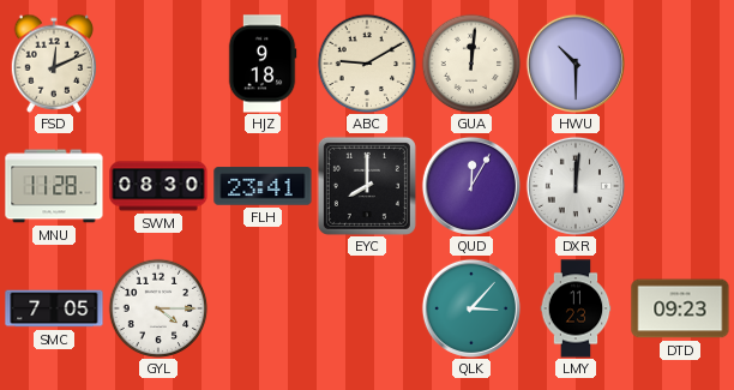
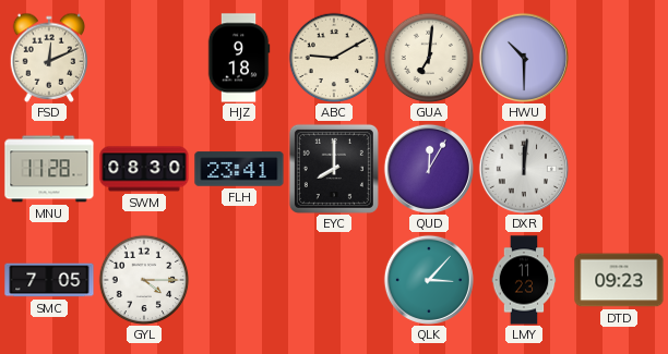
GUA: 12:01 -> 7:01
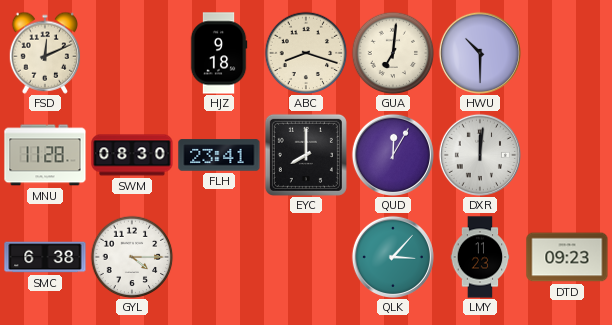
ABC: 9:10 -> 8:18
SMC: 7:05 -> 6:38
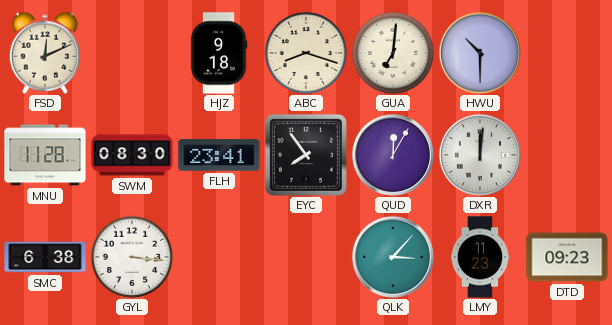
EYC: 8:00 -> 7:54
GYL: 4:15 -> 3:16
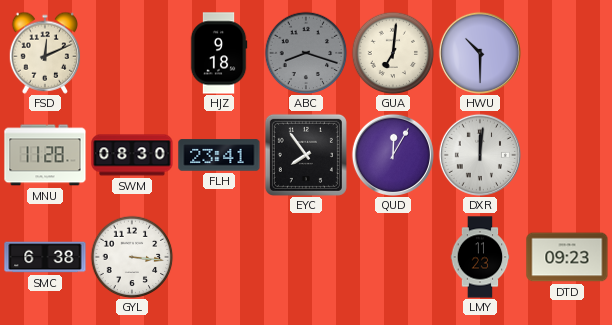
ABC dial: cream -> grey
QLK: 3:07 -> none
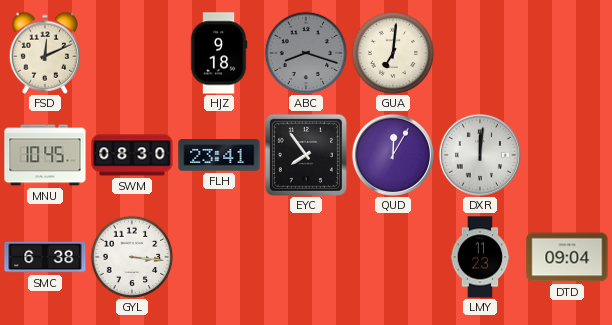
HWU: 10:30 -> none
MNU: 11:28 -> 10:45
DTD: 09:23 -> 09:04
